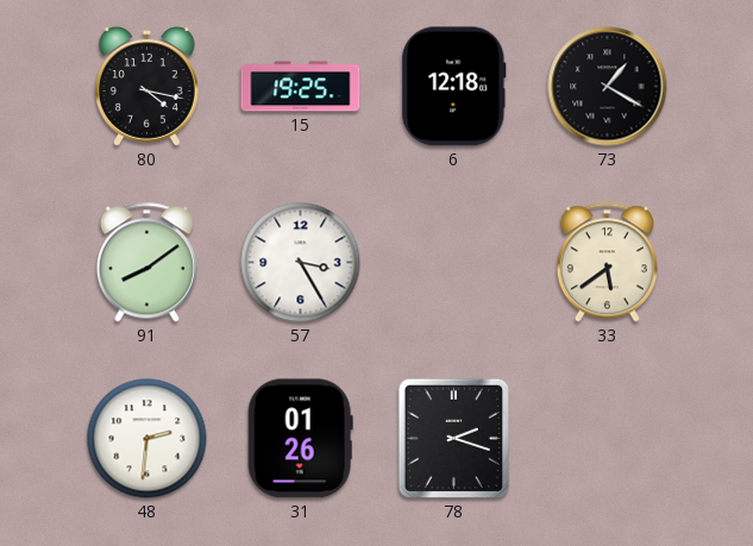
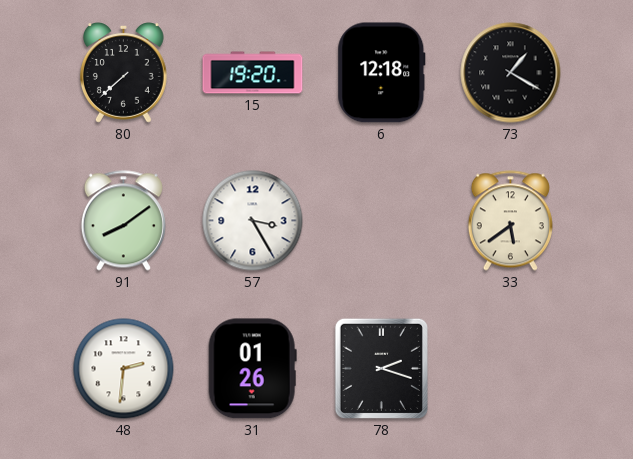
80: 4:17 -> 7:38
15: 19:25 -> 19:20
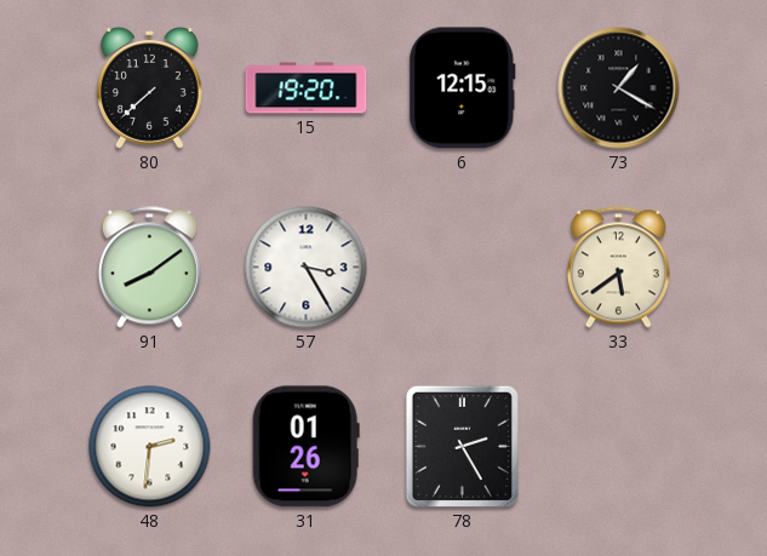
6: 12:18 -> 12:15
78: 2:18 -> 2:25
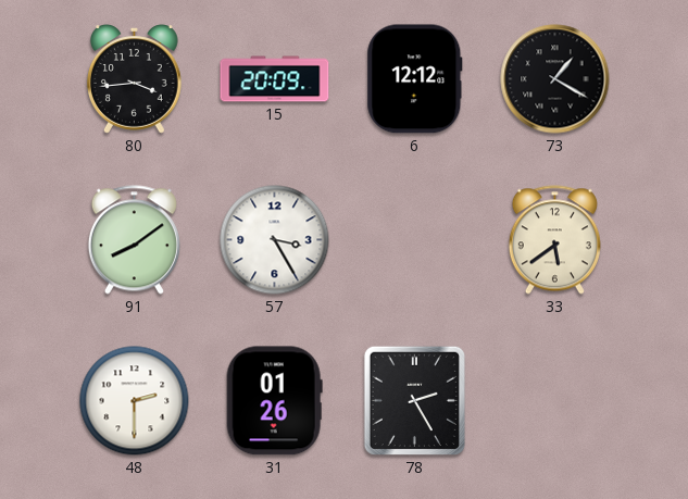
80: 7:38 -> 3:44
15: 19:20 -> 20:09
6: 12:15 -> 12:12
48: 2:31 -> 2:30
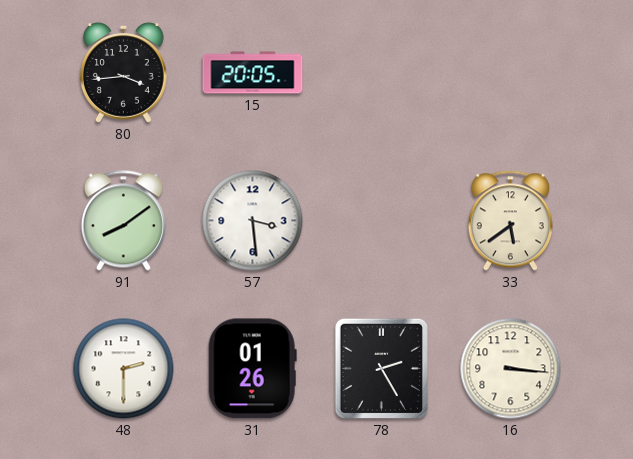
15: 20:09 -> 20:05
6: 12:12 -> none
73: 1:20 -> none
57: 3:25 -> 3:29
16: none -> 3:16
